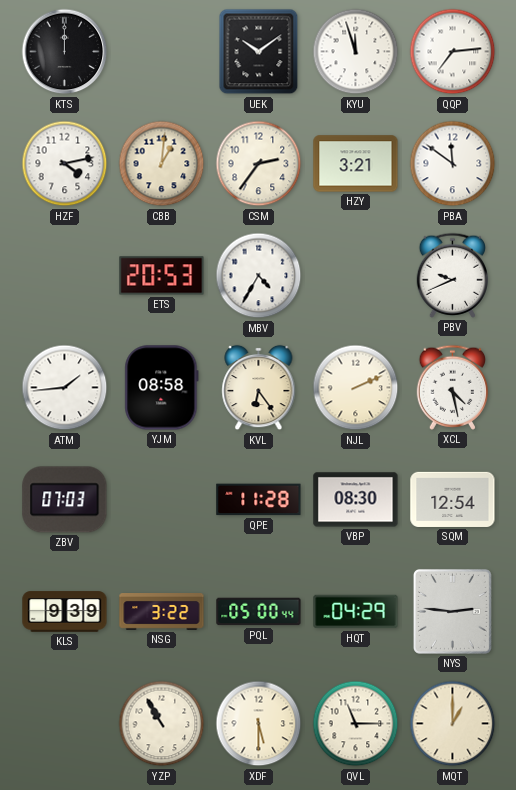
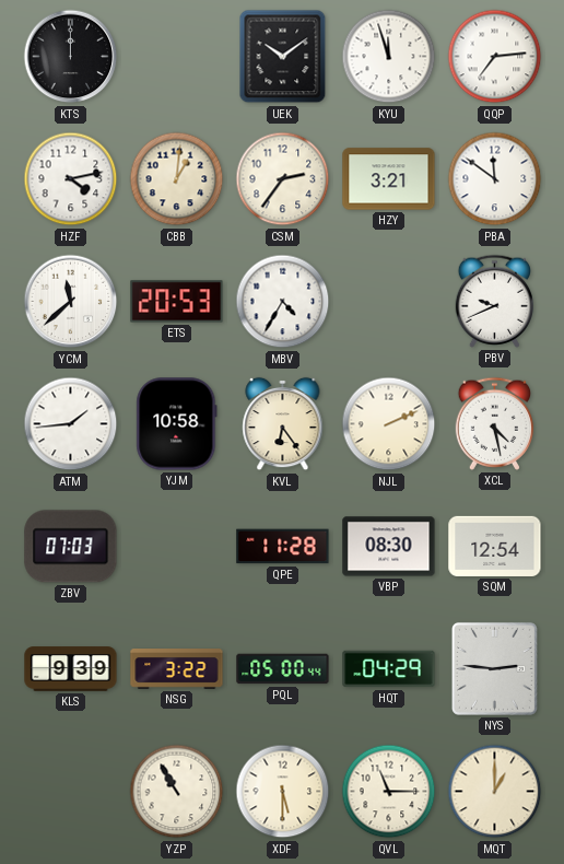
YCM: none -> 11:38
YJM: 08:58 -> 10:58
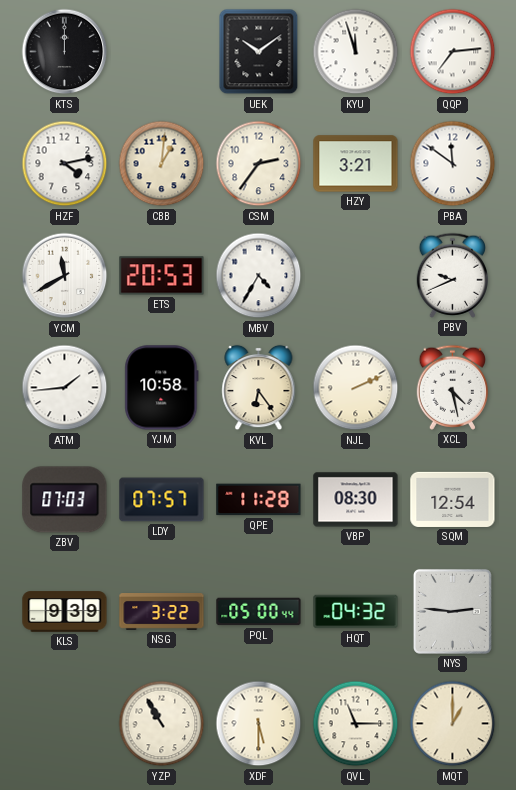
YCM: 11:38 -> 11:40
LDY: none -> 07:57
HQT: 04:29 -> 04:32
